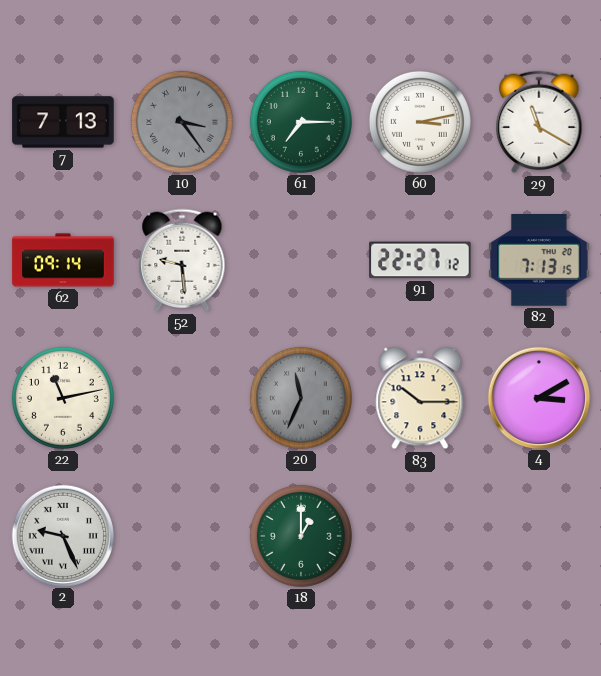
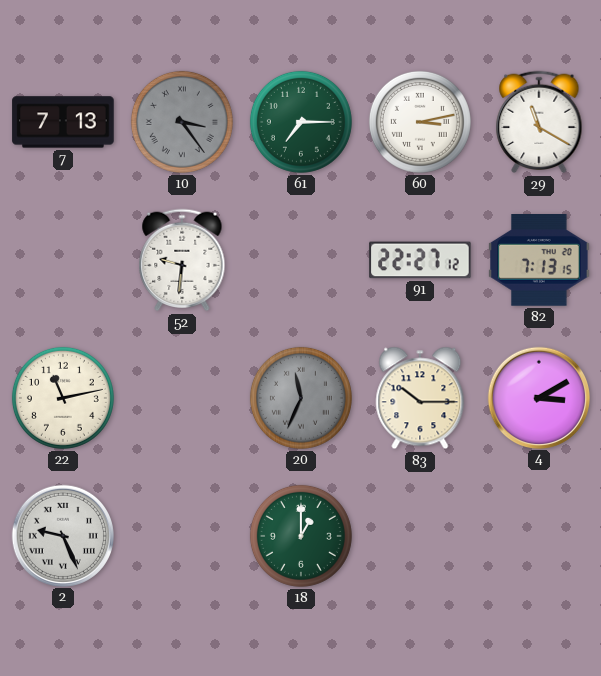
62: 09:14 -> none
52: 9:29 -> 9:31
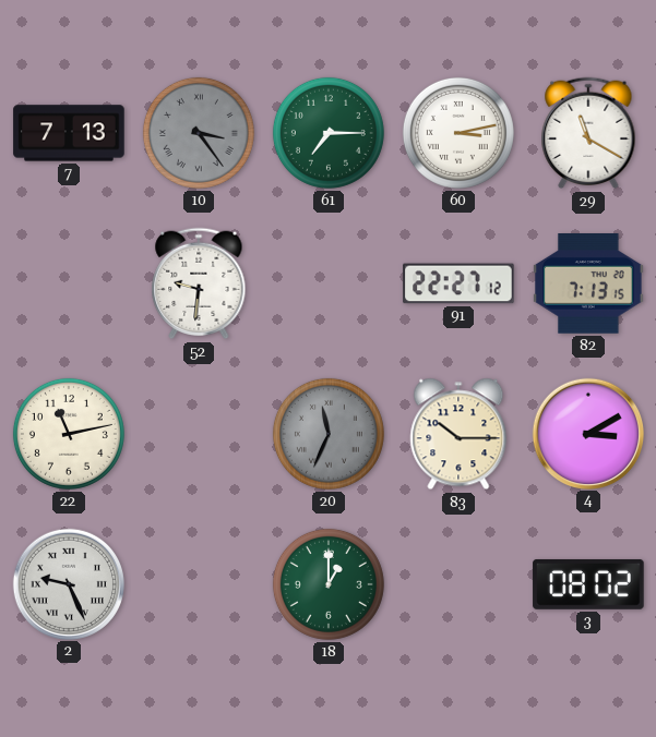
3: none -> 08:02
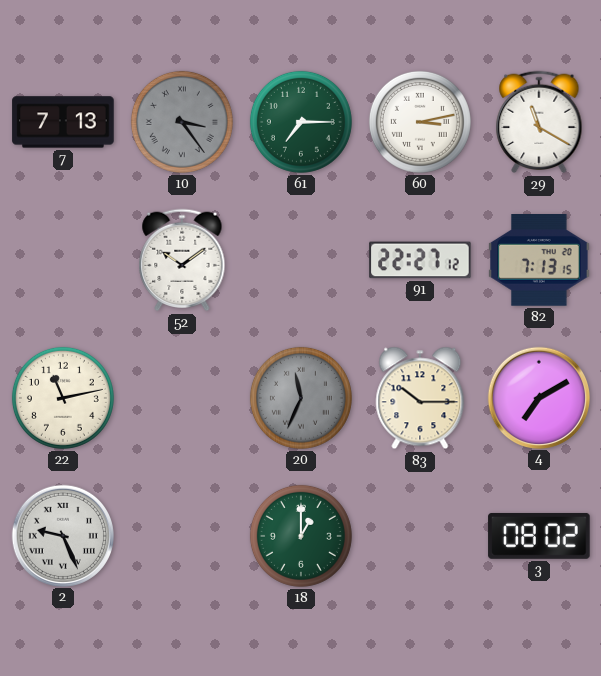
52: 9:31 -> 10:09
4: 3:10 -> 7:10
